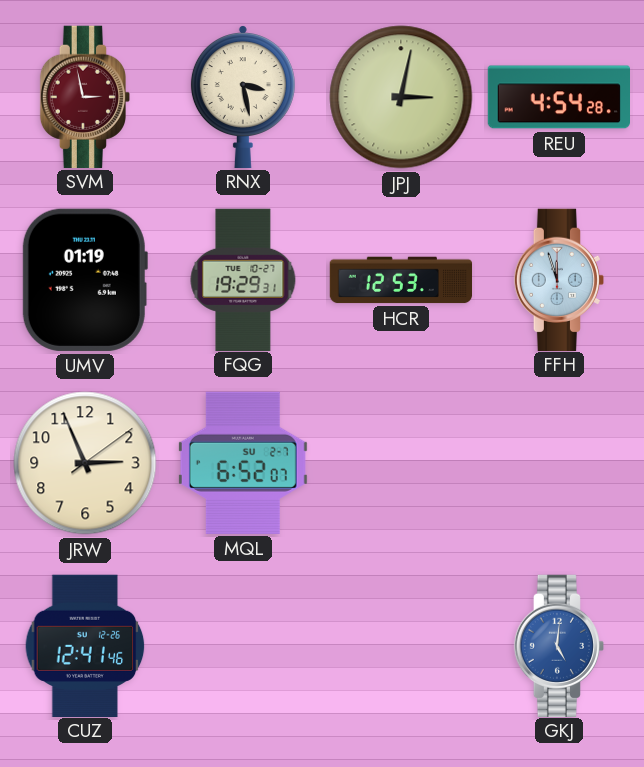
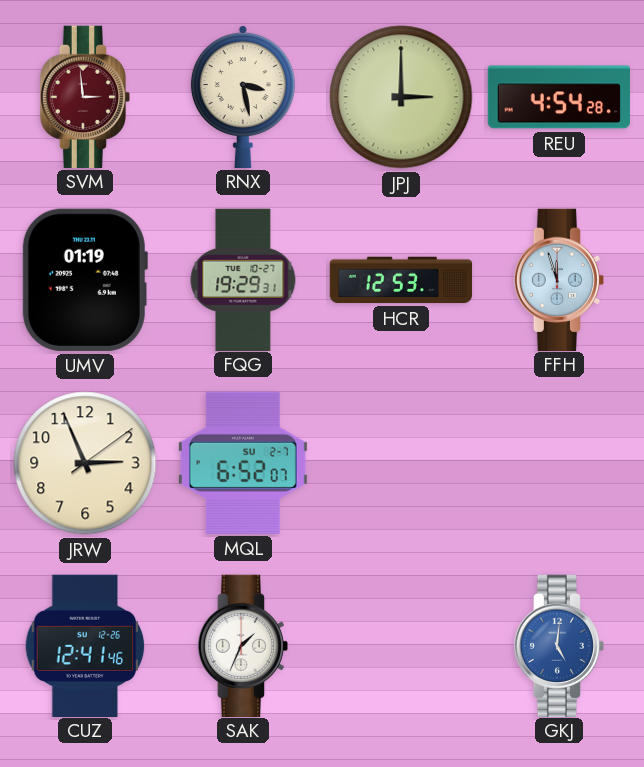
SVM: 2:58 -> 2:59
JPJ: 3:02 -> 3:00
SAK: none -> 1:34
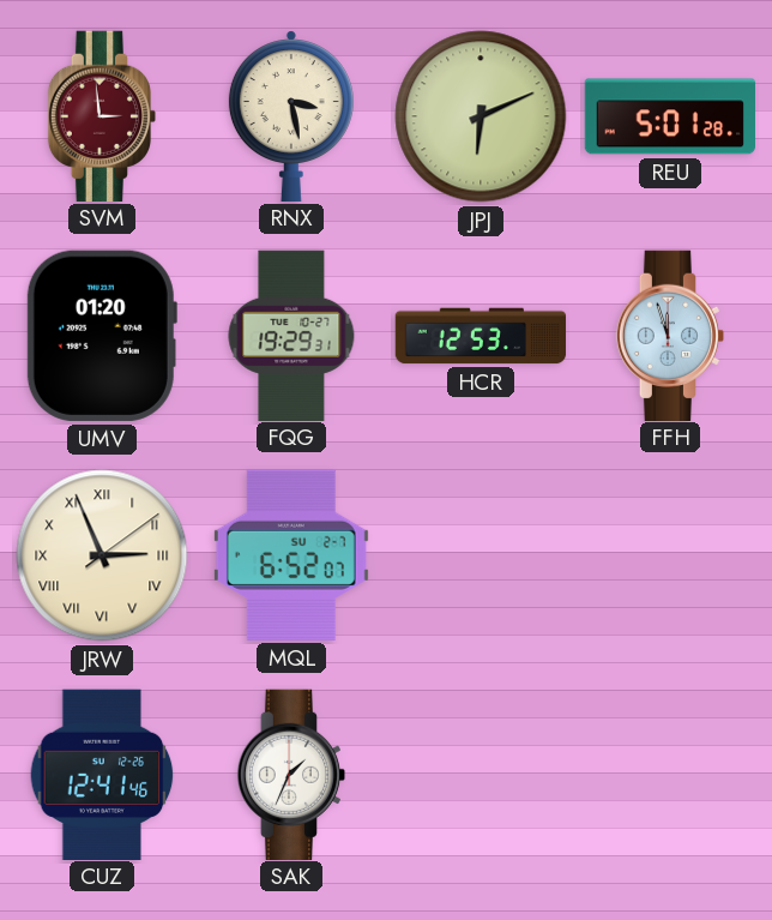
JPJ: 3:00 -> 6:11
REU: 4:54 -> 5:01
UMV: 01:19 -> 01:20
JRW numerals: Arabic -> Roman
GKJ: 5:01 -> none
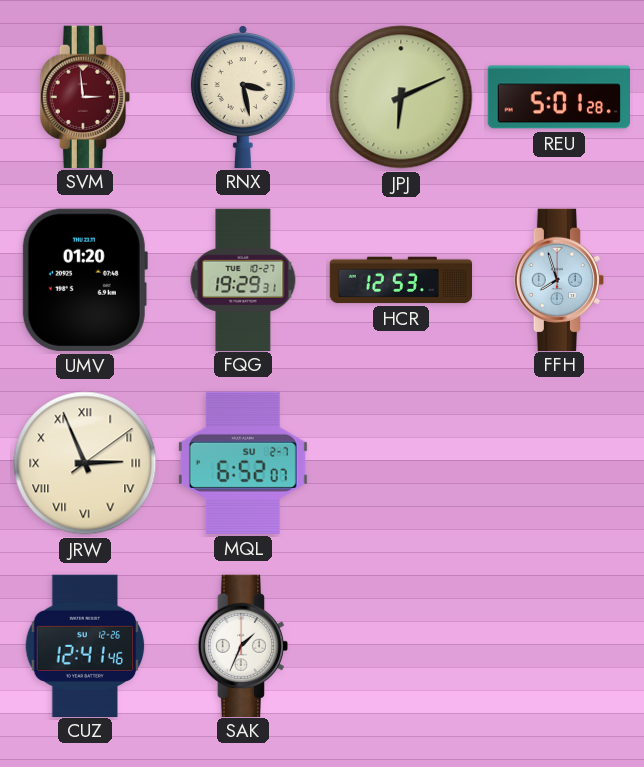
FFH: 11:57 -> 7:57
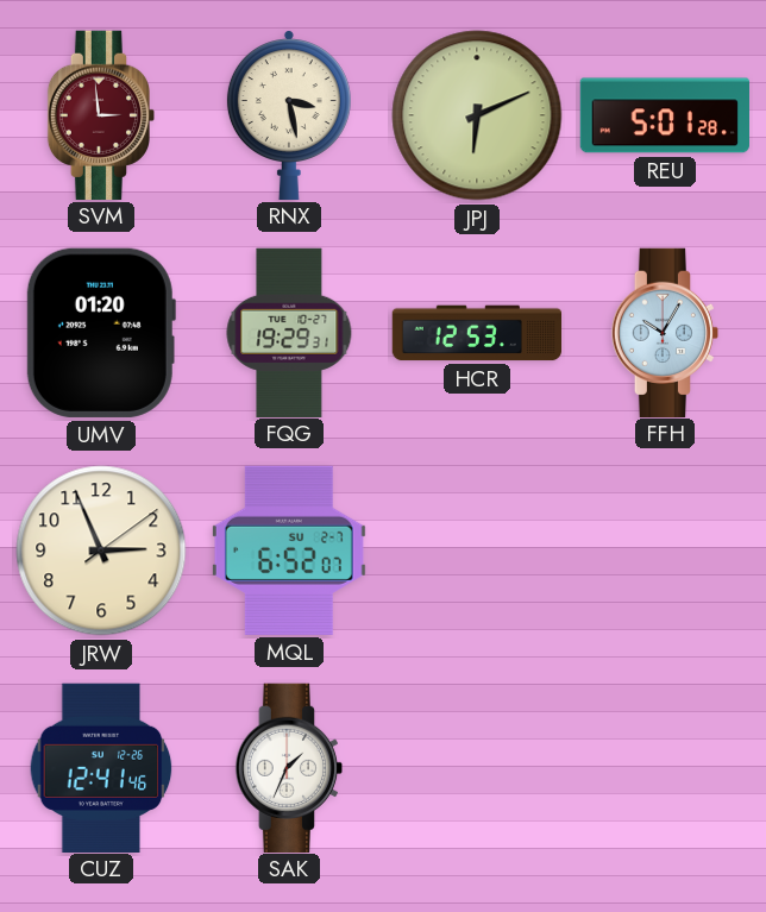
FFH: 7:57 -> 10:05
JRW numerals: Roman -> Arabic
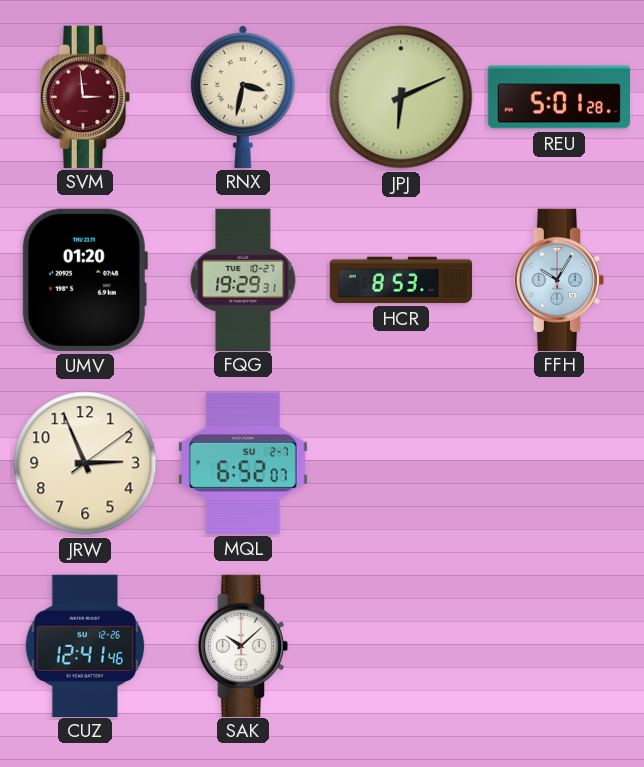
RNX: 3:28 -> 3:32
HCR: 12:53 -> 8:53
SAK: 1:34 -> 10:08
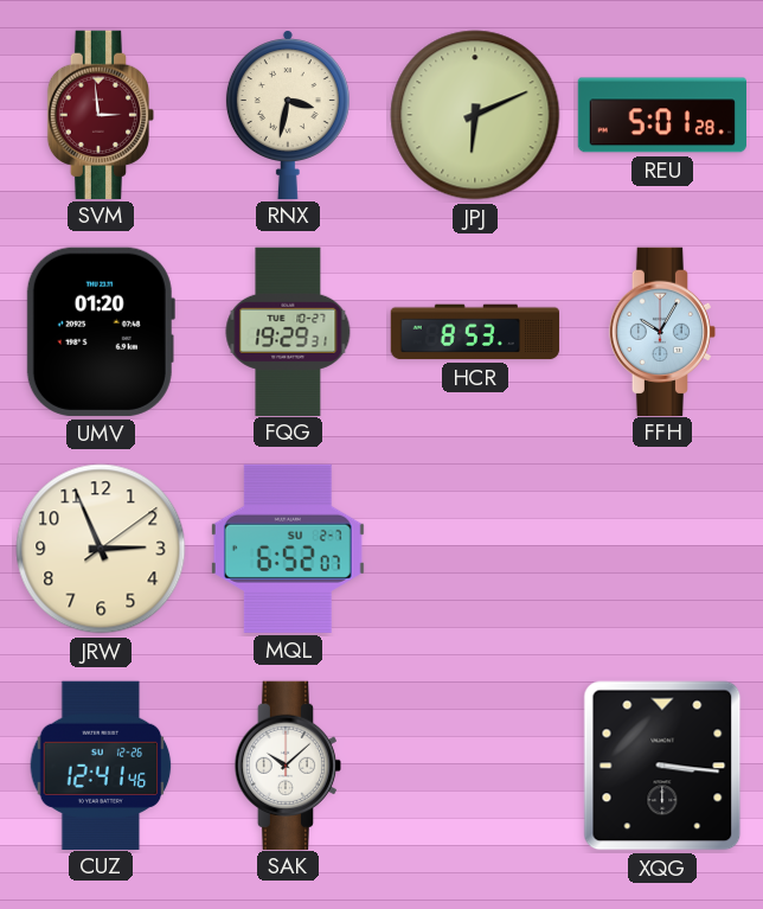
XQG: none -> 3:16
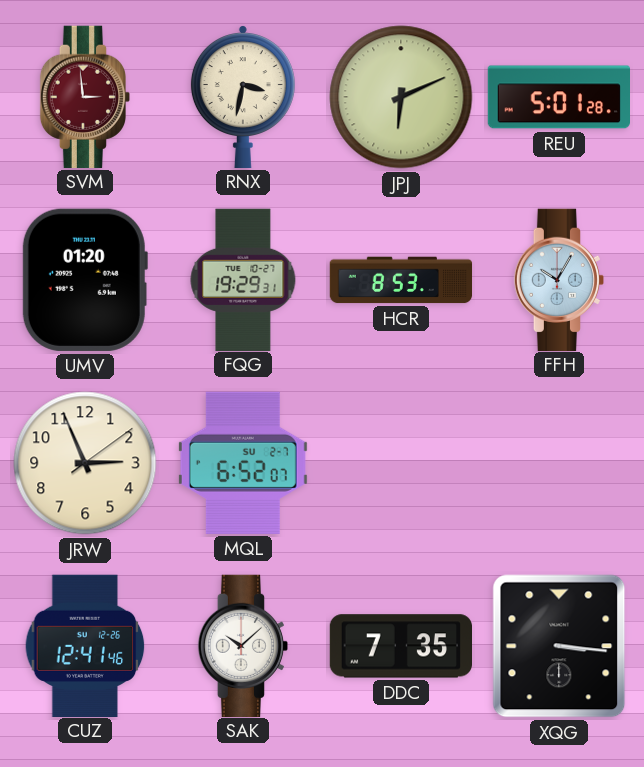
DDC: none -> 7:35
